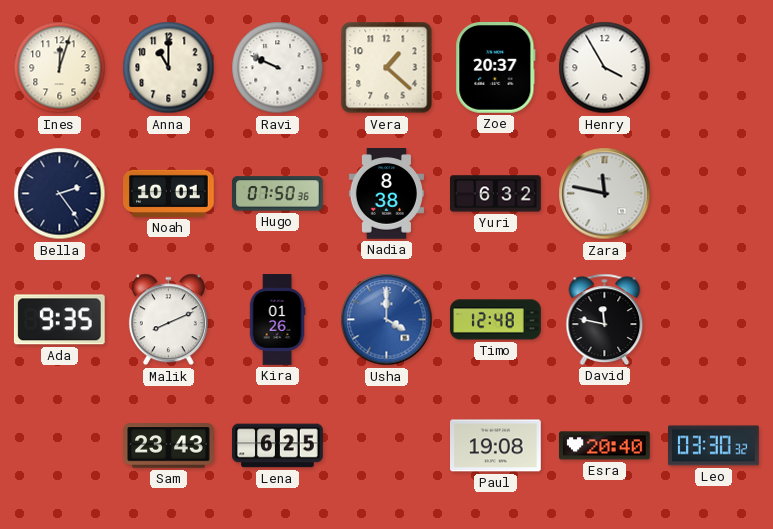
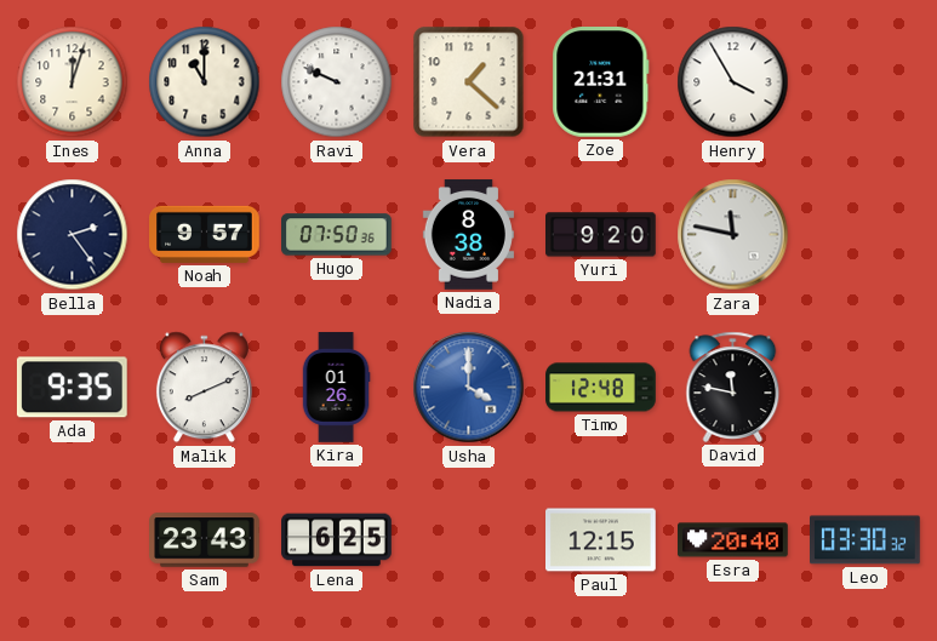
Zoe: 20:37 -> 21:31
Noah: 10:01 -> 9:57
Yuri: 6:32 -> 9:20
Paul: 19:08 -> 12:15
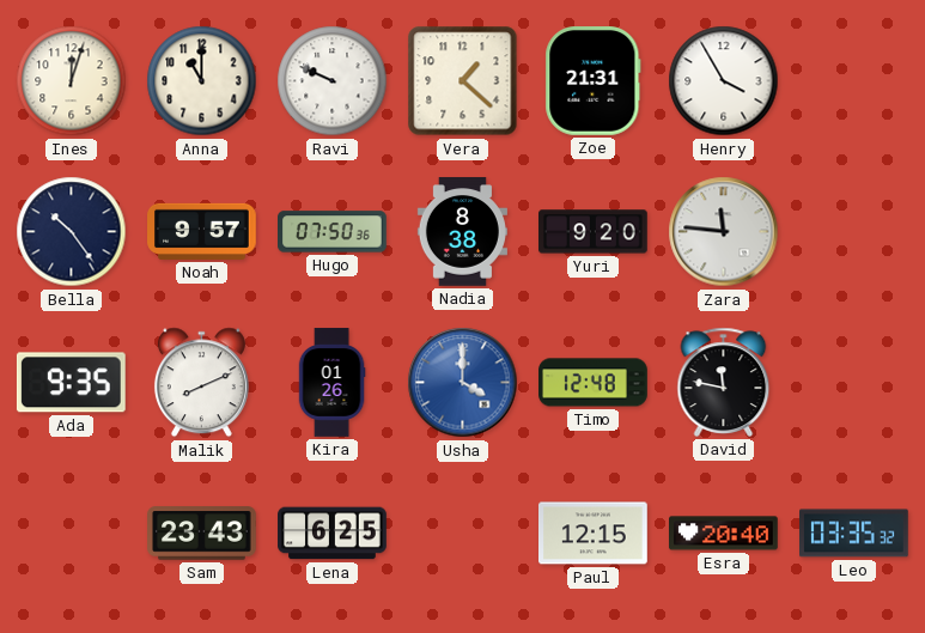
Bella: 2:24 -> 10:24
Zara: 11:47 -> 11:46
Leo: 03:30 -> 03:35
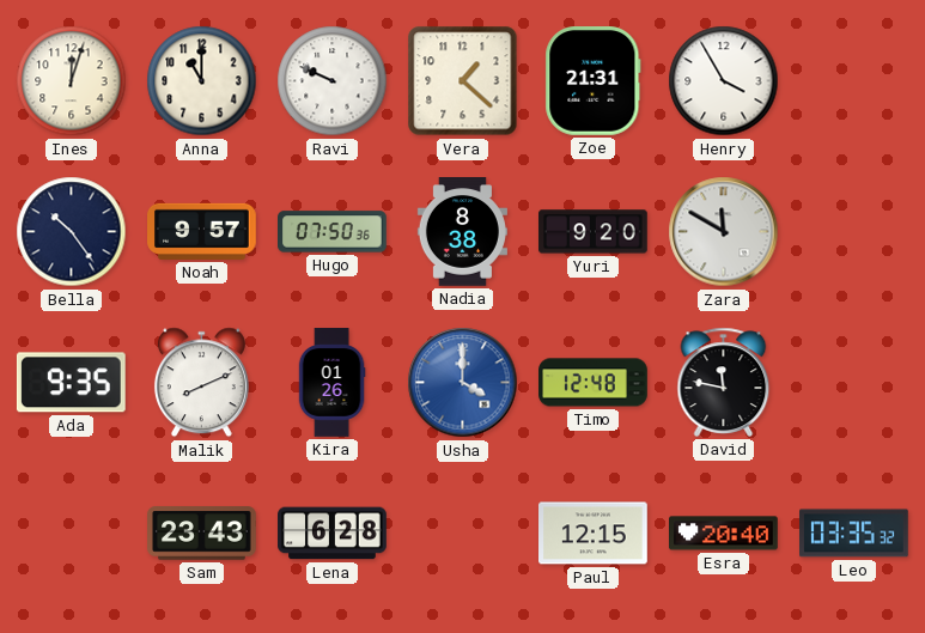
Zara: 11:46 -> 11:50
Lena: 6:25 -> 6:28
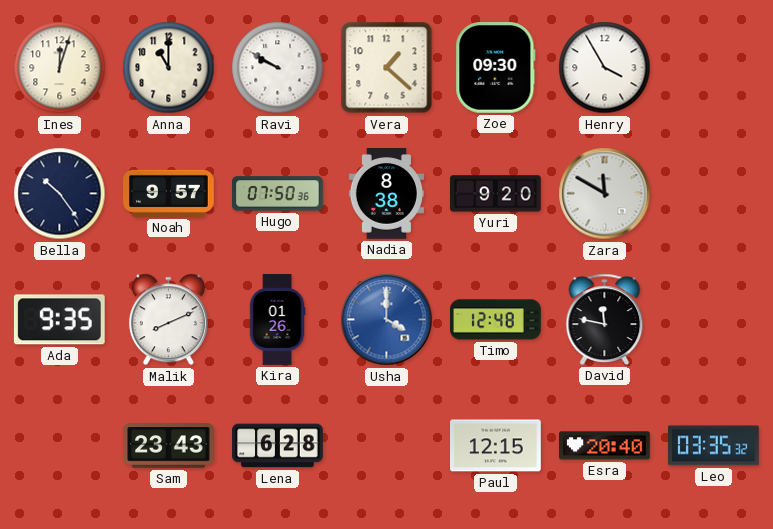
Ravi: 9:49 -> 9:50
Zoe: 21:31 -> 09:30
